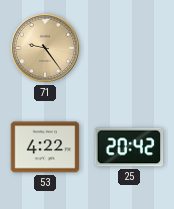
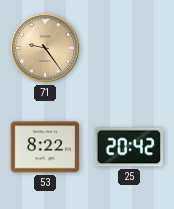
53: 4:22 -> 8:22
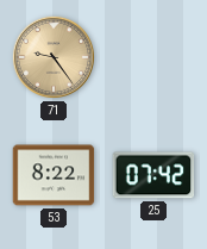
25: 20:42 -> 07:42
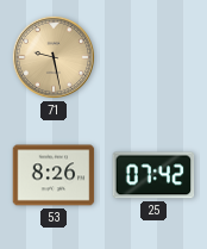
71: 9:24 -> 9:28
53: 8:22 -> 8:26
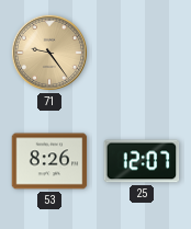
71: 9:28 -> 9:24
25: 07:42 -> 12:07
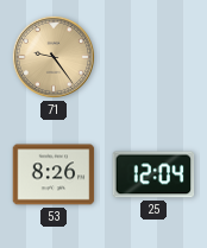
25: 12:07 -> 12:04
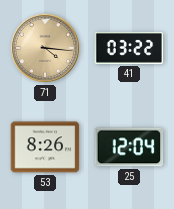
71: 9:24 -> 4:16
41: none -> 03:22
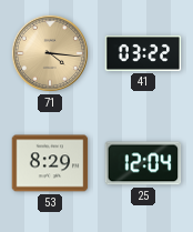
53: 8:26 -> 8:29
